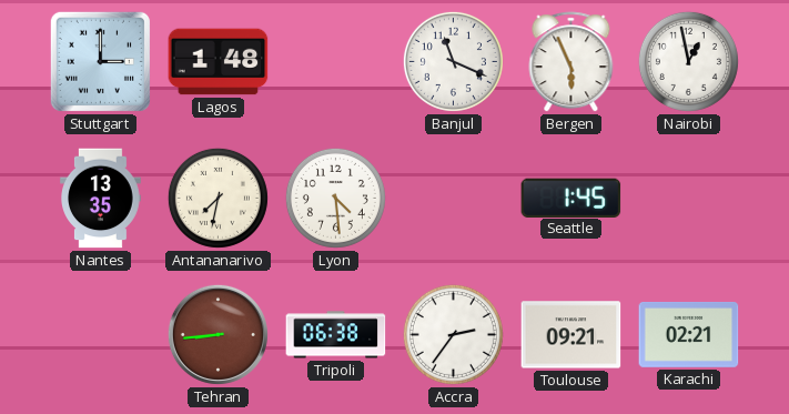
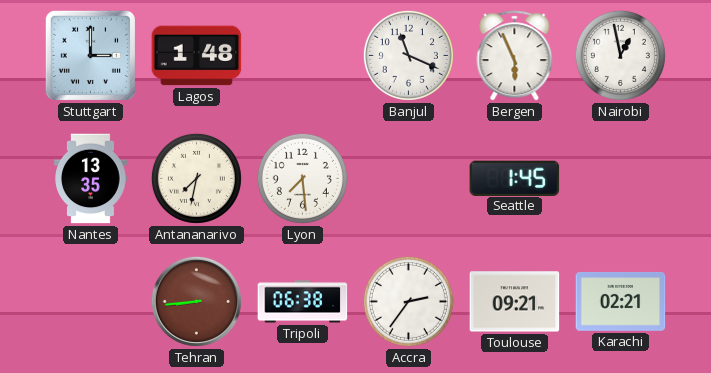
Lyon: 4:29 -> 7:29
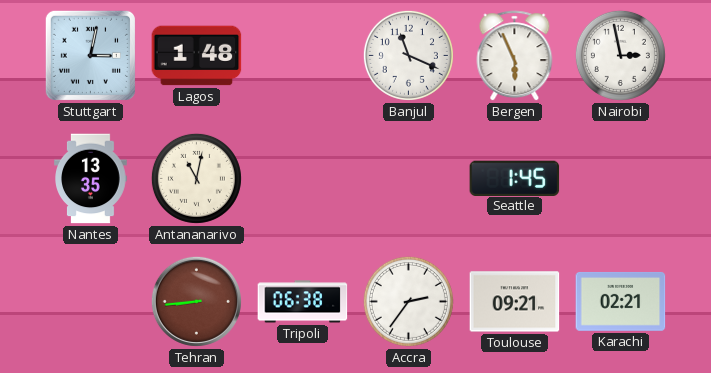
Stuttgart: 3:00 -> 3:02
Nairobi: 12:58 -> 2:58
Antananarivo: 7:32 -> 11:02
Lyon: 7:29 -> none
